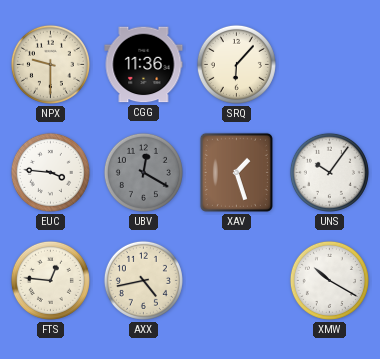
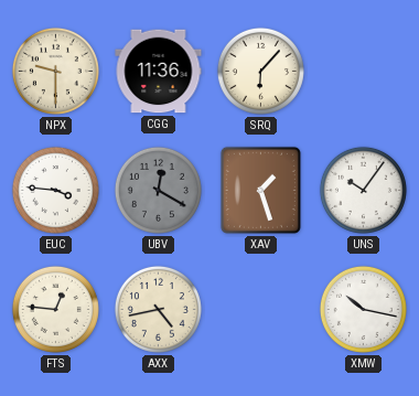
XMW: 10:20 -> 10:17
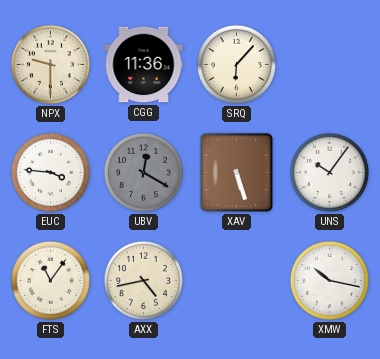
XAV: 1:27 -> 5:27
FTS: 12:46 -> 11:06
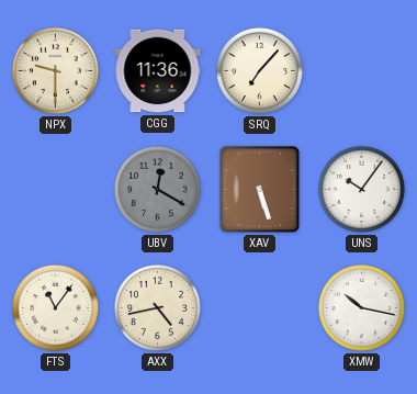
SRQ: 6:07 -> 7:07
EUC: 3:46 -> none
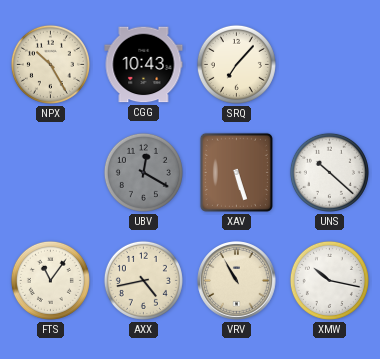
NPX: 9:30 -> 10:25
CGG: 11:36 -> 10:43
UNS: 10:06 -> 10:22
VRV: none -> 10:55
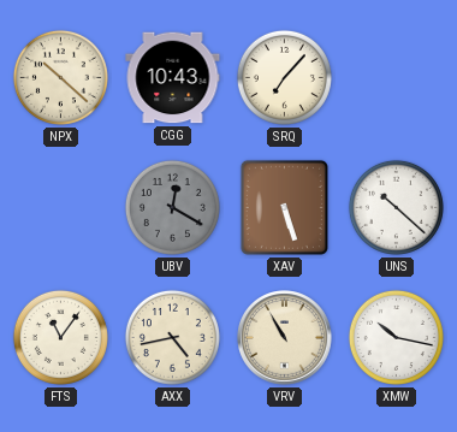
NPX: 10:25 -> 10:22
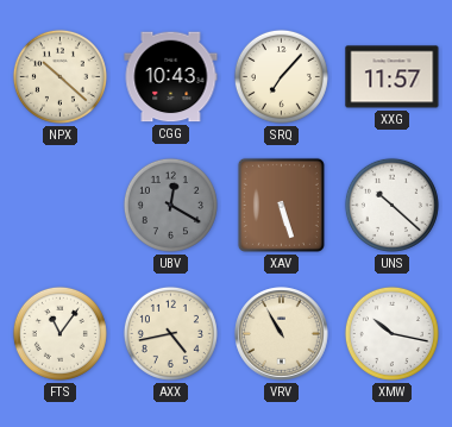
XXG: none -> 11:57
